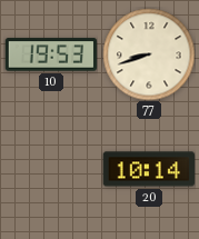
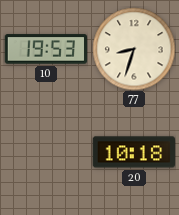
77: 8:42 -> 8:33
20: 10:14 -> 10:18
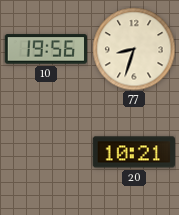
10: 19:53 -> 19:56
20: 10:18 -> 10:21
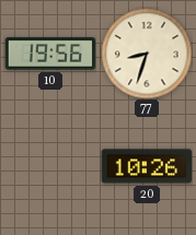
20: 10:21 -> 10:26
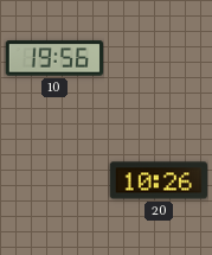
77: 8:33 -> none
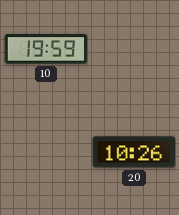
10: 19:56 -> 19:59
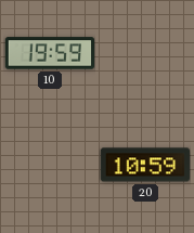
20: 10:26 -> 10:59
